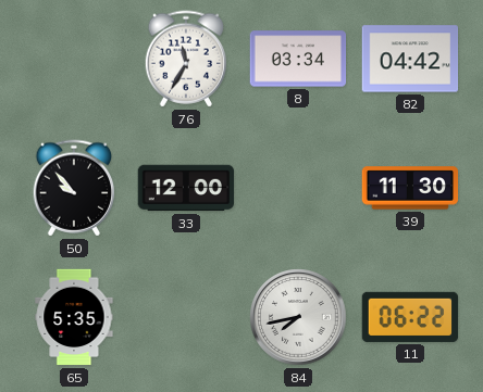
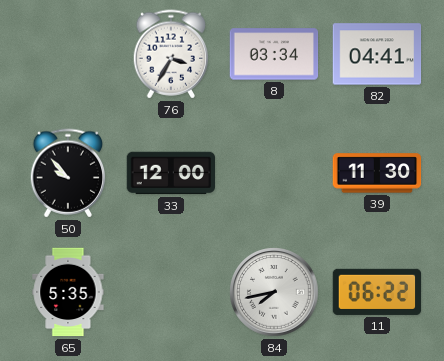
76: 11:35 -> 3:35
82: 04:42 -> 04:41
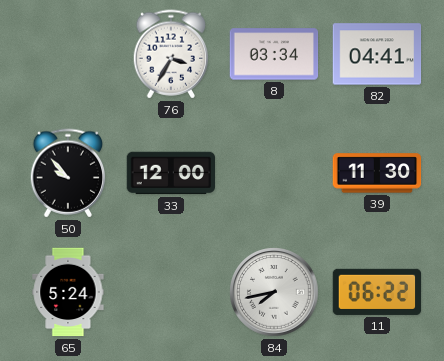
65: 5:35 -> 5:24
